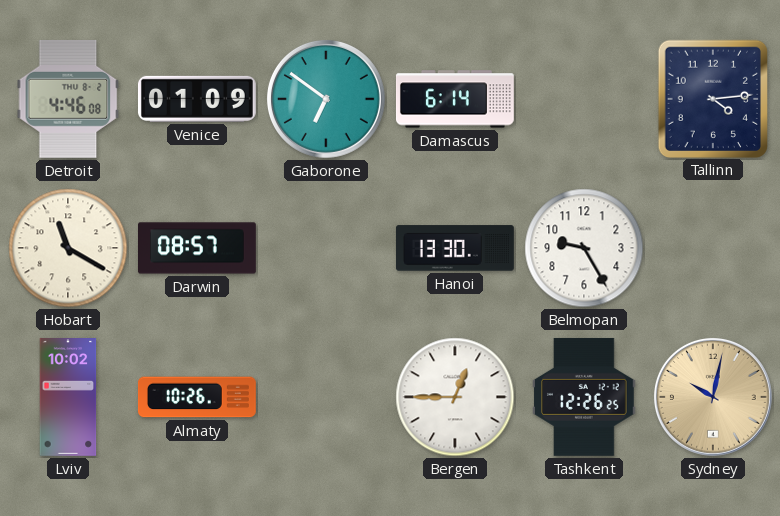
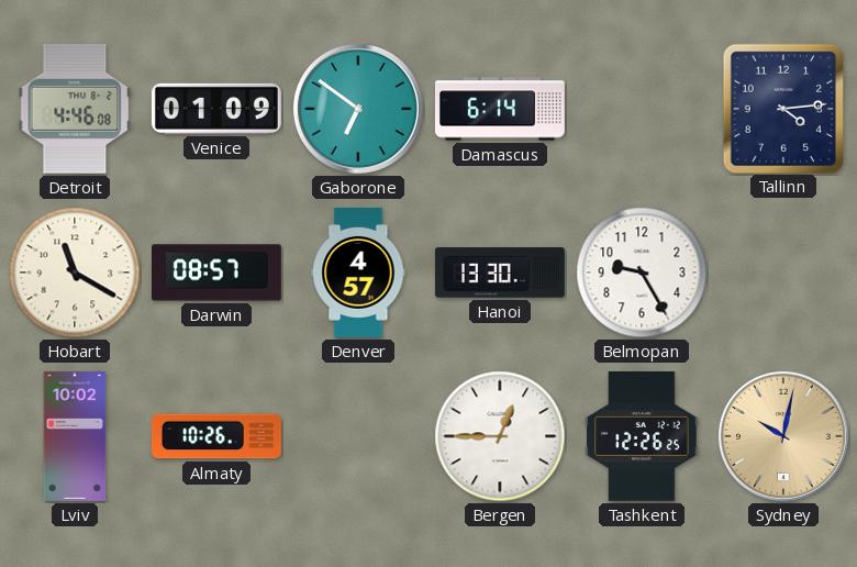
Denver: none -> 4:57
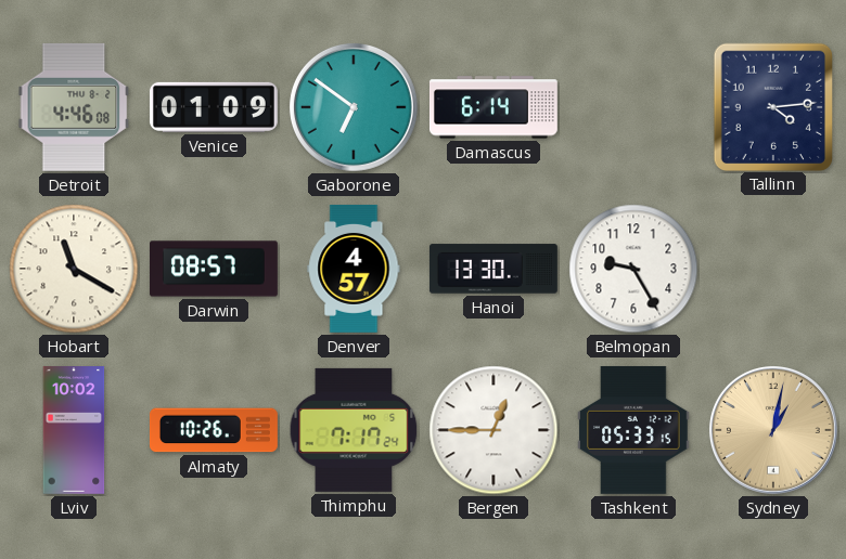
Thimphu: none -> 7:17
Tashkent: 12:26 -> 05:33
Sydney: 10:02 -> 1:02
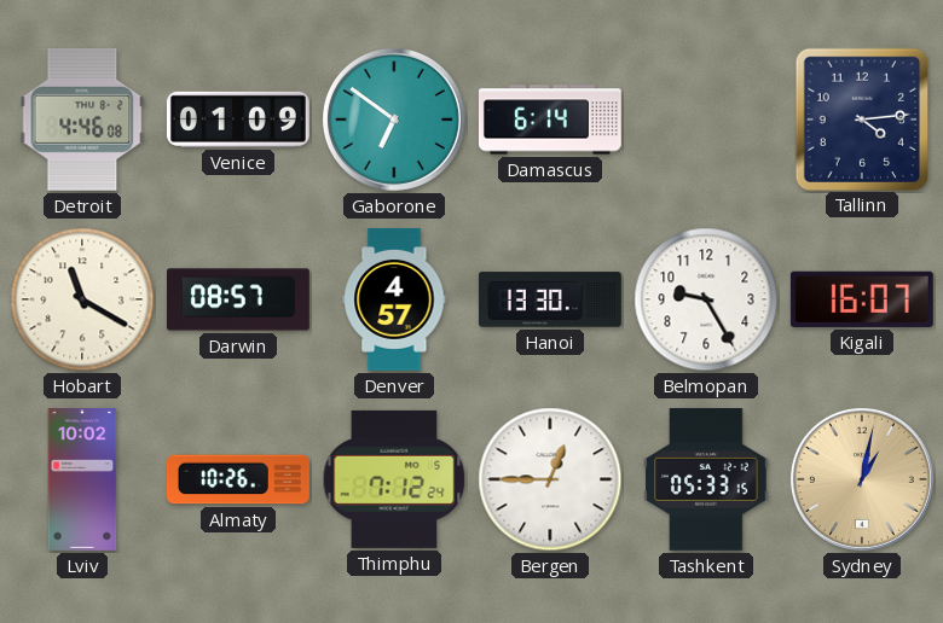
Kigali: none -> 16:07
Thimphu: 7:17 -> 7:12
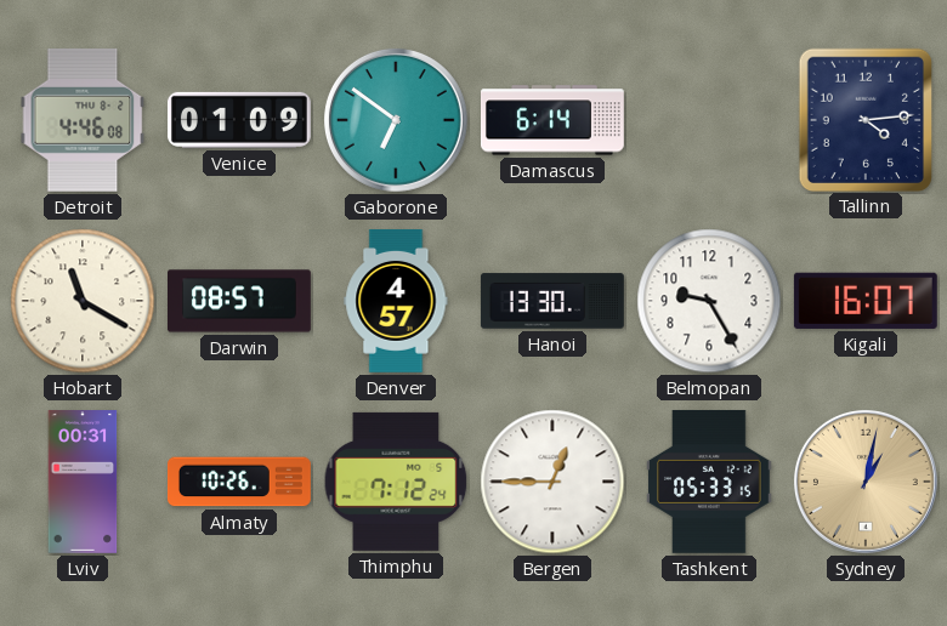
Lviv: 10:02 -> 00:31
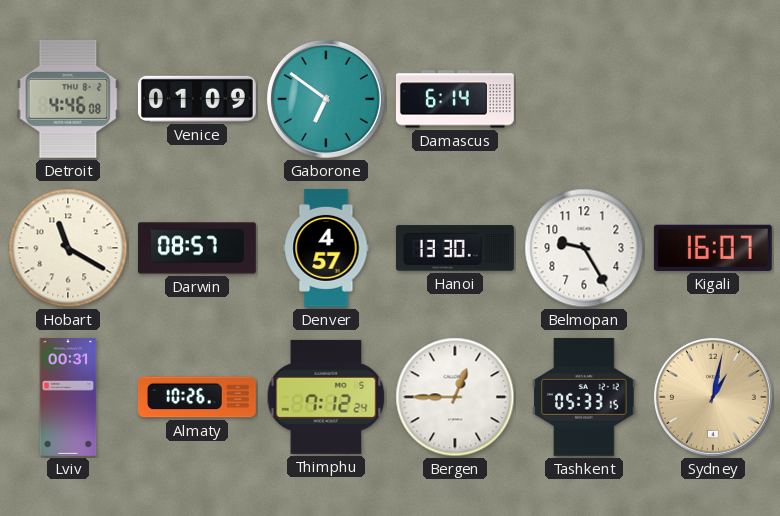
Tallinn: 4:14 -> none
